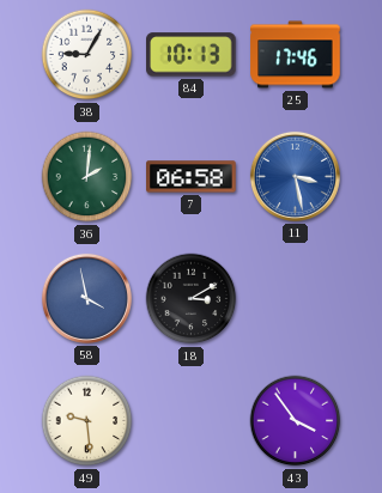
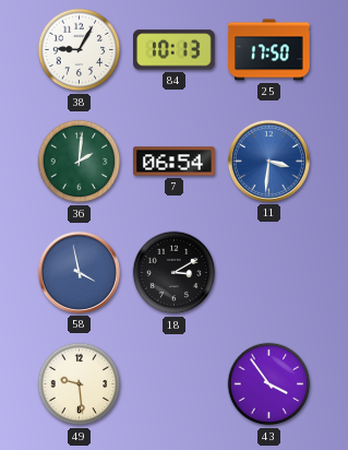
25: 17:46 -> 17:50
7: 06:58 -> 06:54
11: 3:28 -> 3:31
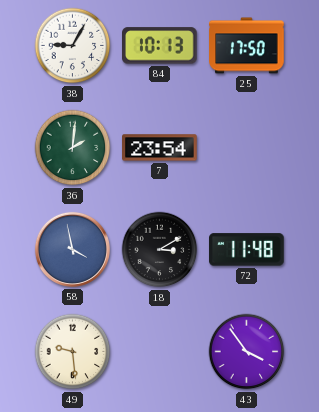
7: 06:54 -> 23:54
11: 3:31 -> none
72: none -> 11:48
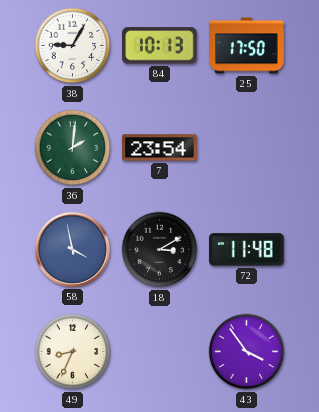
49: 9:29 -> 8:34
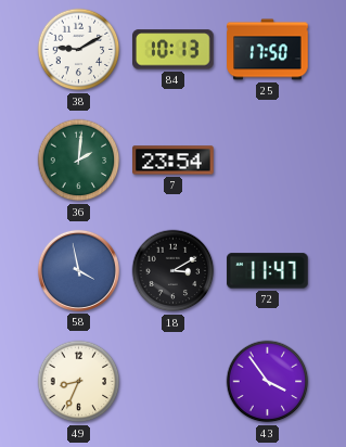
38: 9:05 -> 9:10
72: 11:48 -> 11:47
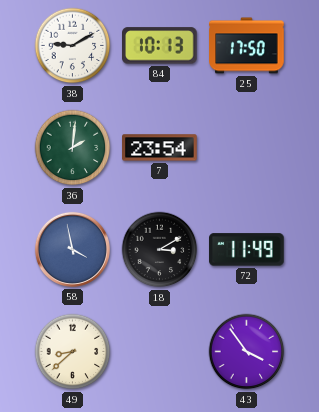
72: 11:47 -> 11:49
49: 8:34 -> 8:38
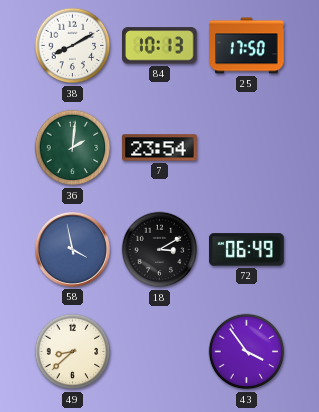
38: 9:10 -> 8:10
72: 11:49 -> 06:49
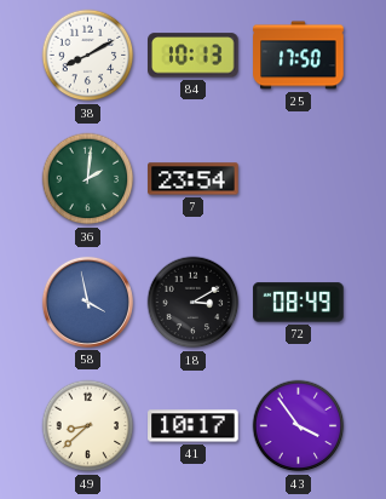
72: 06:49 -> 08:49
41: none -> 10:17
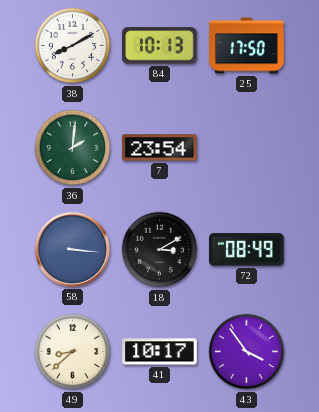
58: 3:58 -> 3:16
